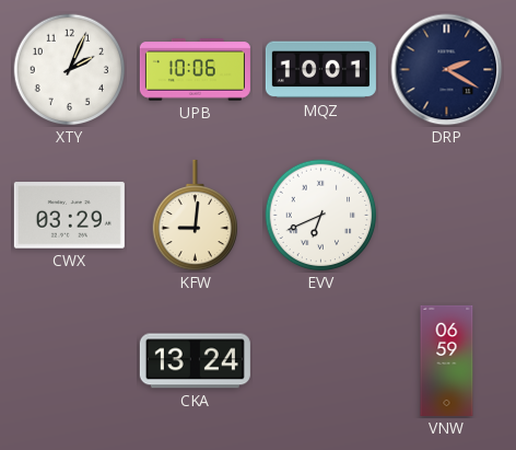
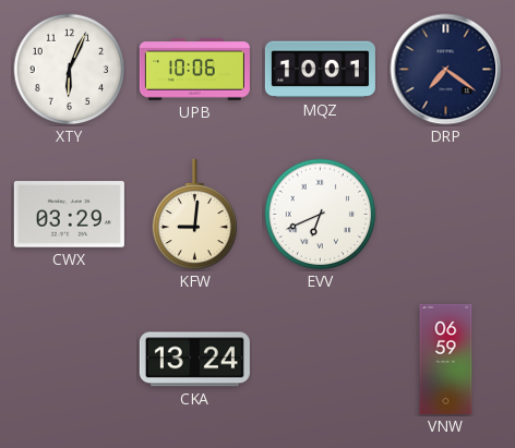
XTY: 2:04 -> 6:04
DRP: 2:20 -> 7:21
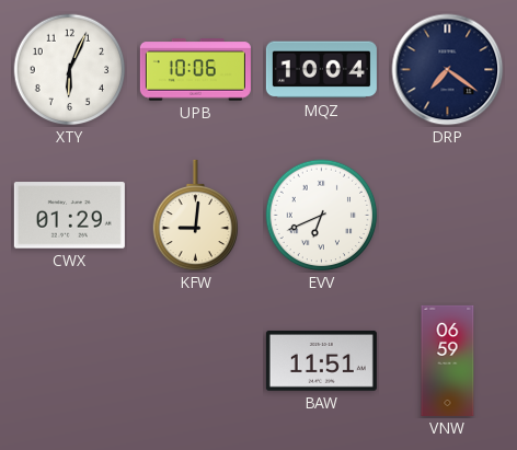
MQZ: 10:01 -> 10:04
CWX: 03:29 -> 01:29
CKA: 13:24 -> none
BAW: none -> 11:51
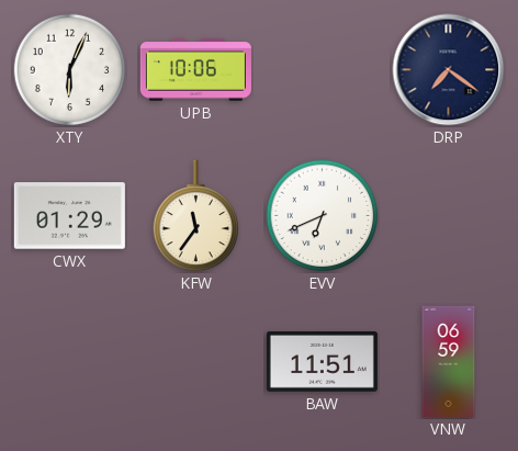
MQZ: 10:04 -> none
KFW: 9:01 -> 11:36
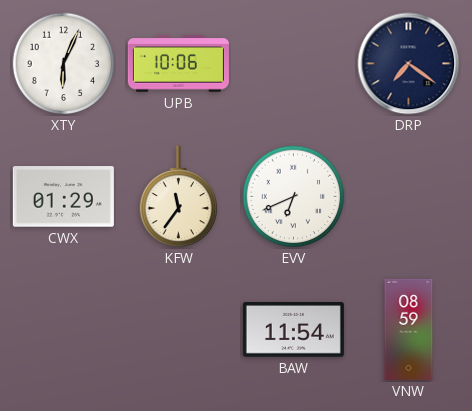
BAW: 11:51 -> 11:54
VNW: 06:59 -> 08:59
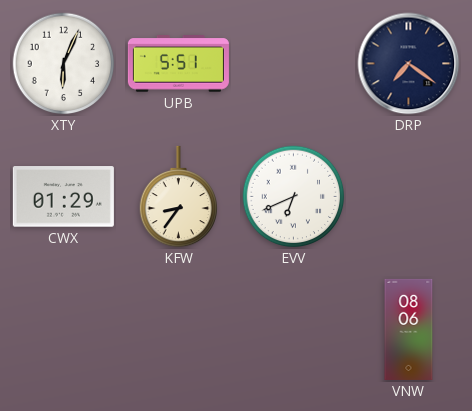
UPB: 10:06 -> 5:51
KFW: 11:36 -> 8:36
BAW: 11:54 -> none
VNW: 08:59 -> 08:06
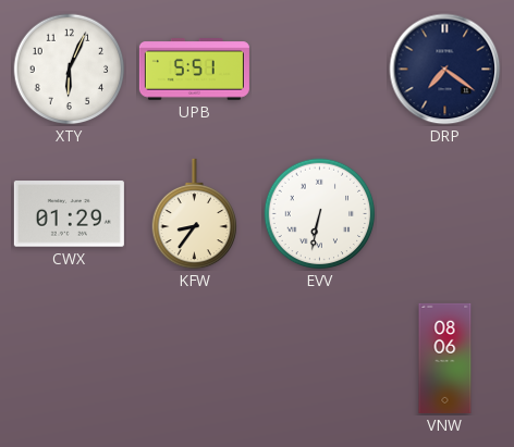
EVV: 6:41 -> 6:32
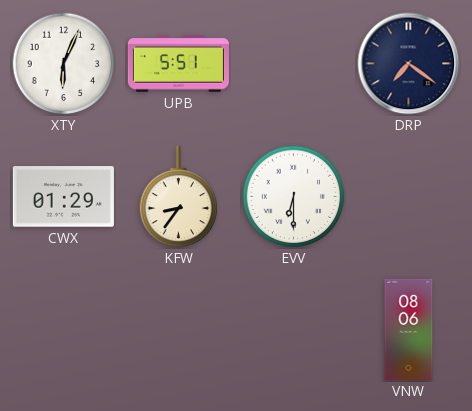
EVV: 6:32 -> 6:30
